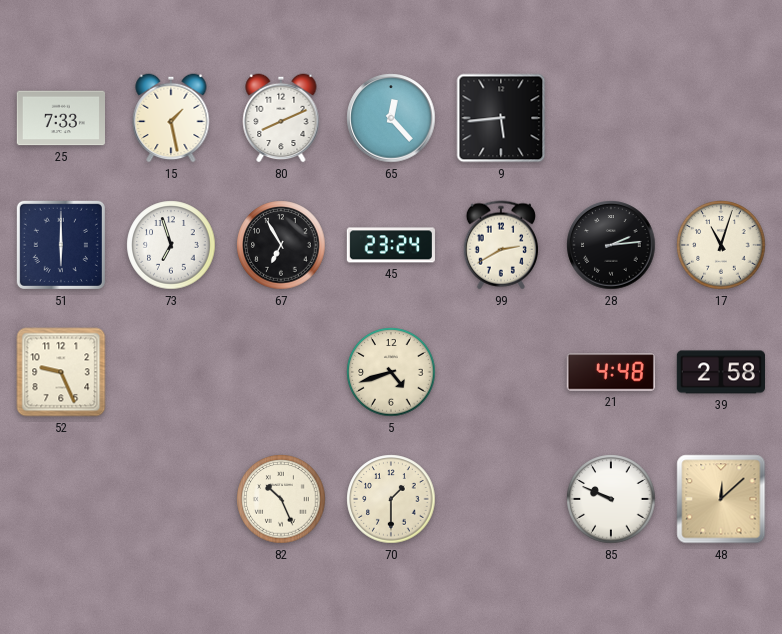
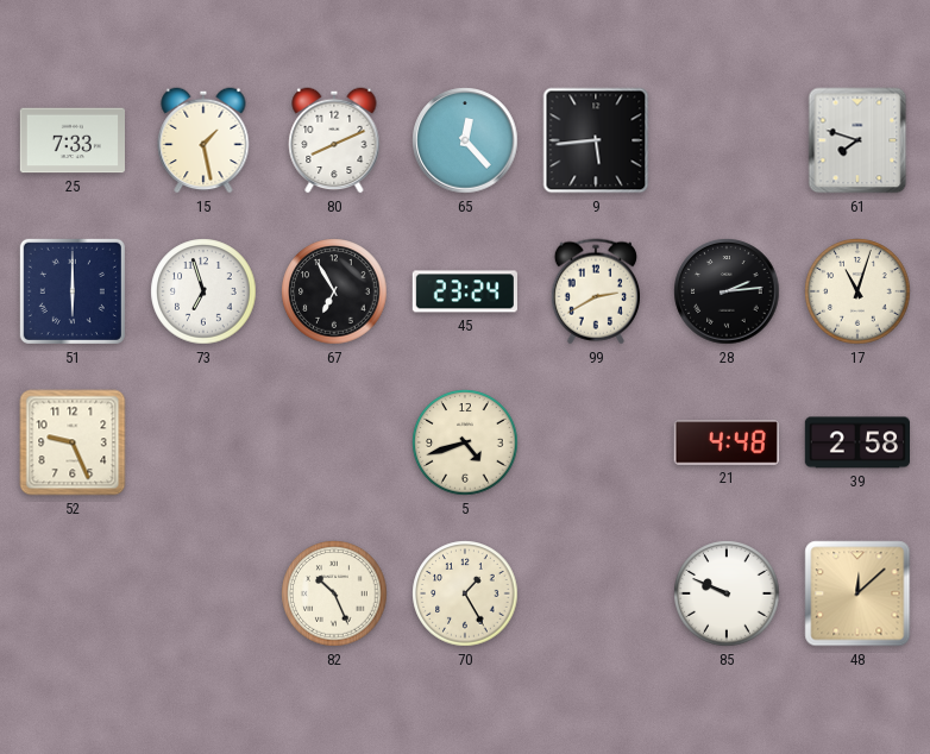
61: none -> 7:48
70: 1:30 -> 1:25
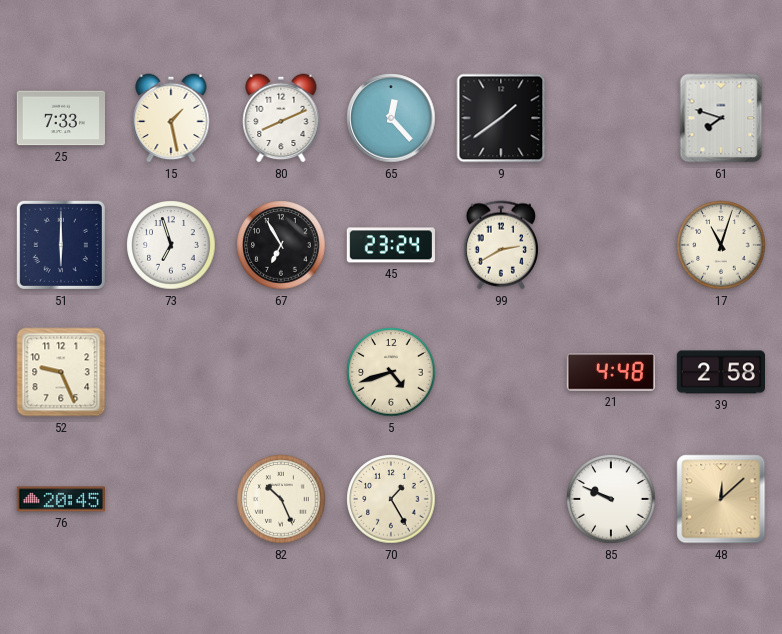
9: 5:44 -> 1:39
28: 2:14 -> none
76: none -> 20:45
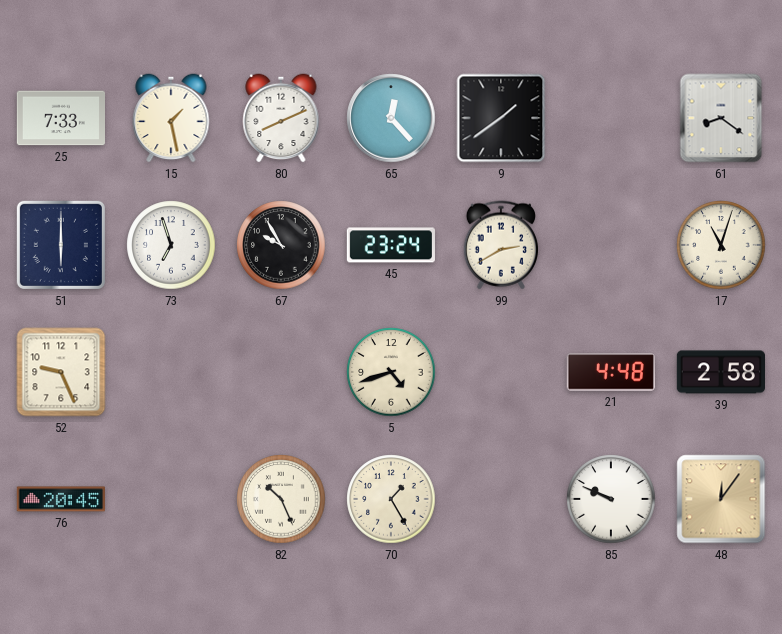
61: 7:48 -> 8:21
67: 6:55 -> 9:55
48: 12:08 -> 12:06
